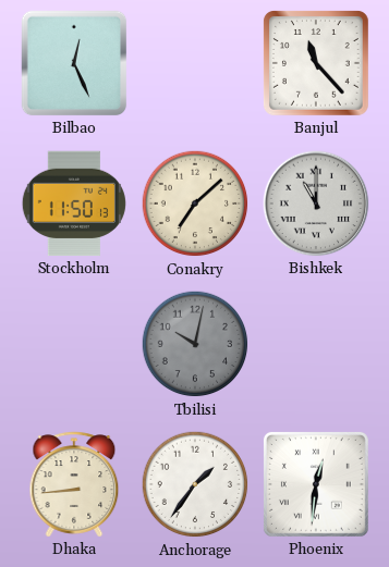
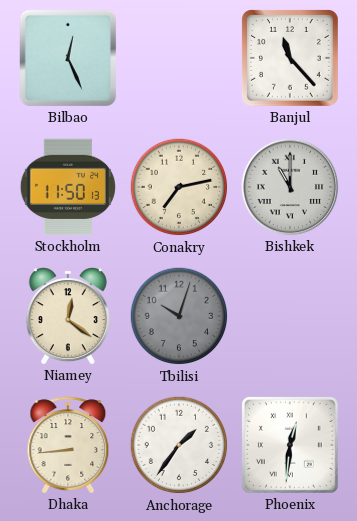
Conakry: 7:08 -> 7:13
Niamey: none -> 12:21
Tbilisi: 10:02 -> 10:03
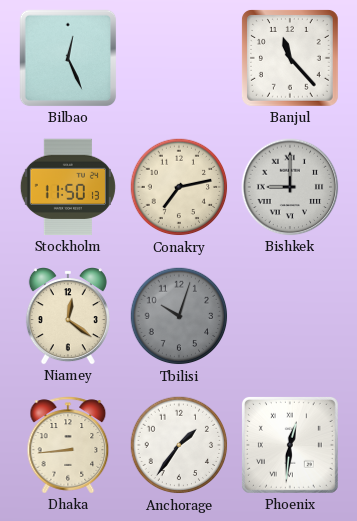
Bishkek: 11:00 -> 9:00
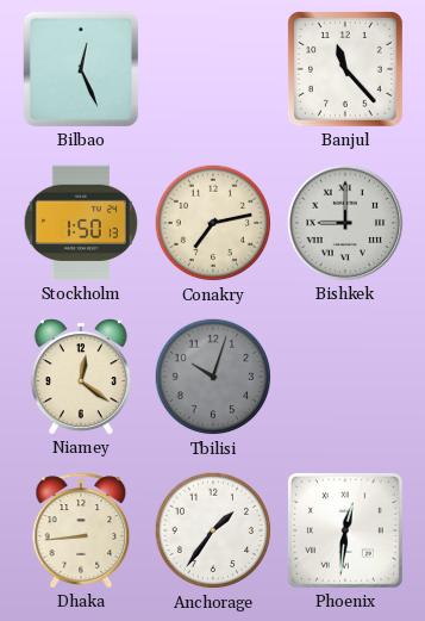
Stockholm: 11:50 -> 1:50
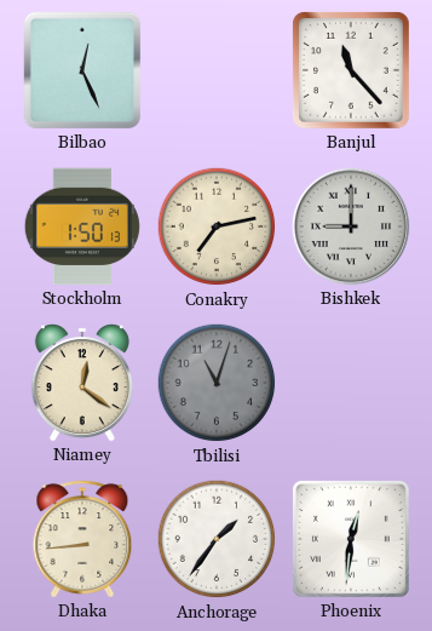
Tbilisi: 10:03 -> 11:03
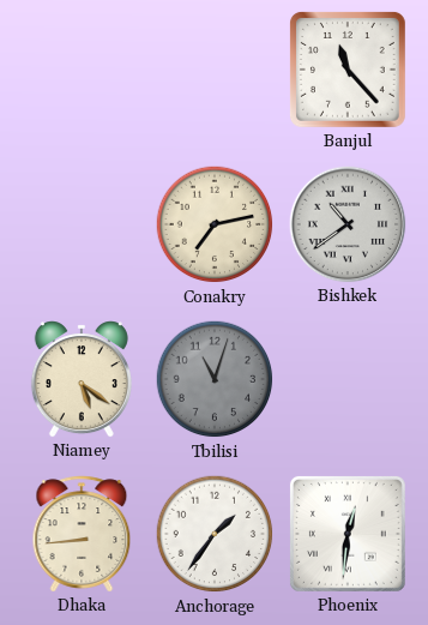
Bilbao: 12:26 -> none
Stockholm: 1:50 -> none
Bishkek: 9:00 -> 10:39
Niamey: 12:21 -> 5:21
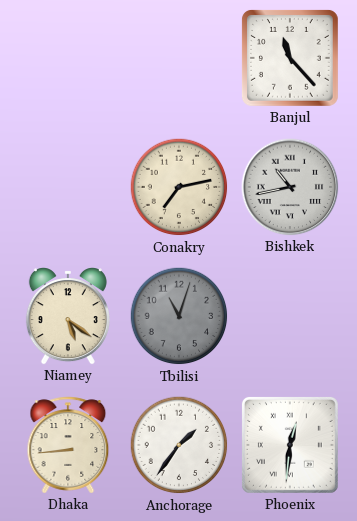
Bishkek: 10:39 -> 10:43
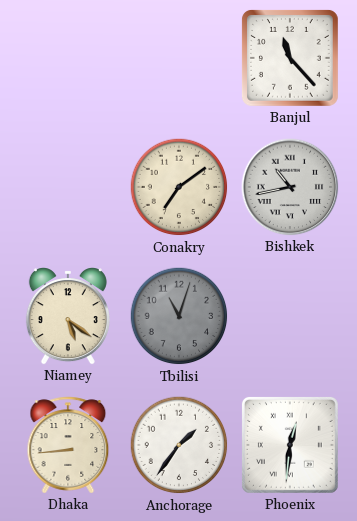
Conakry: 7:13 -> 7:09
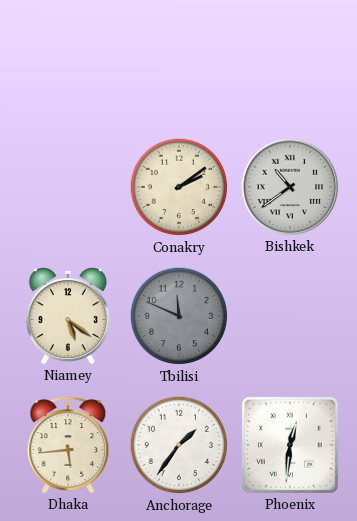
Banjul: 11:23 -> none
Conakry: 7:09 -> 2:09
Bishkek: 10:43 -> 10:39
Tbilisi: 11:03 -> 11:49
Dhaka: 8:44 -> 5:44
